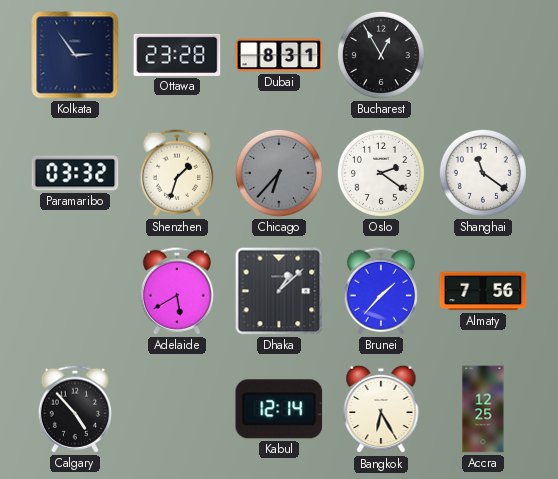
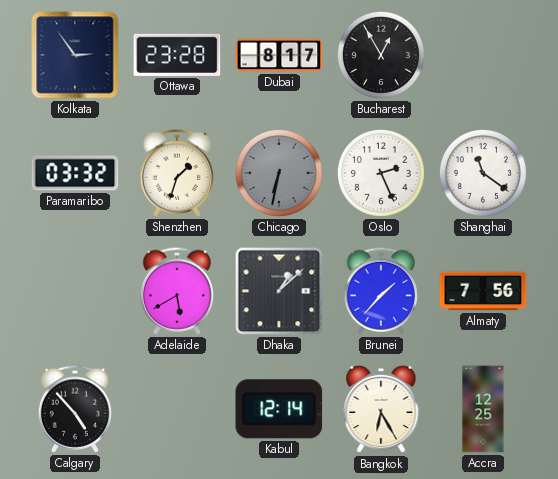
Dubai: 8:31 -> 8:17
Chicago: 6:37 -> 6:32
Oslo: 2:21 -> 2:26
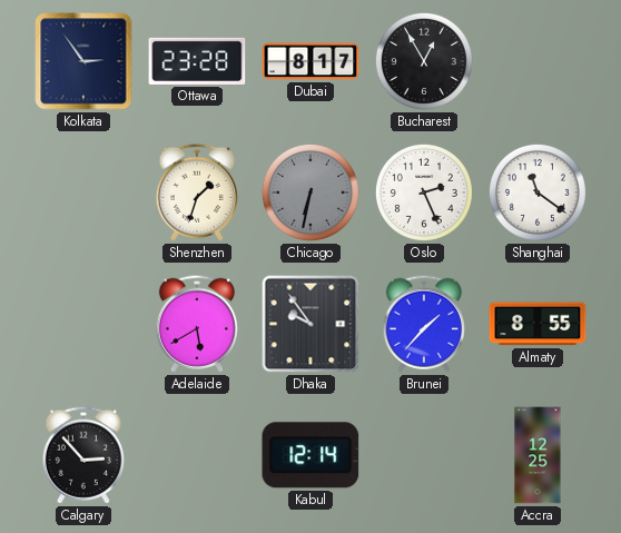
Paramaribo: 03:32 -> none
Dhaka: 1:08 -> 9:54
Almaty: 7:56 -> 8:55
Calgary: 4:53 -> 2:53
Bangkok: 6:25 -> none
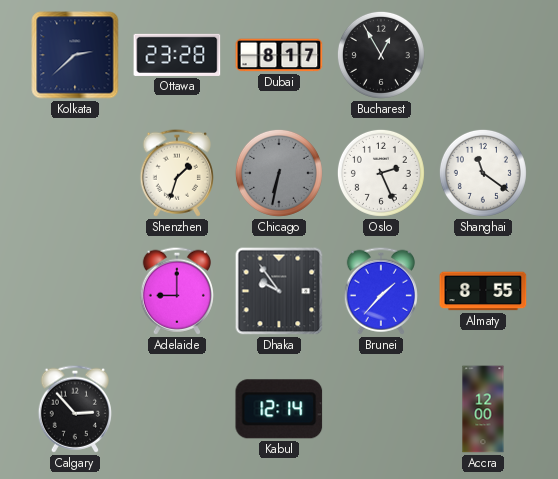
Kolkata: 2:54 -> 2:38
Adelaide: 5:40 -> 9:00
Accra: 12:25 -> 12:00
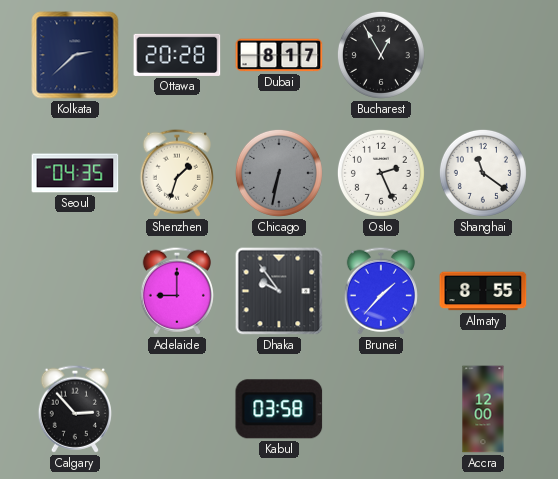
Ottawa: 23:28 -> 20:28
Seoul: none -> 04:35
Kabul: 12:14 -> 03:58
